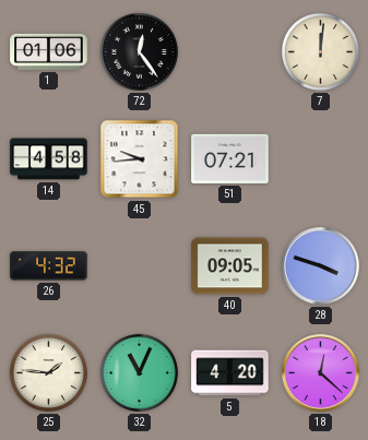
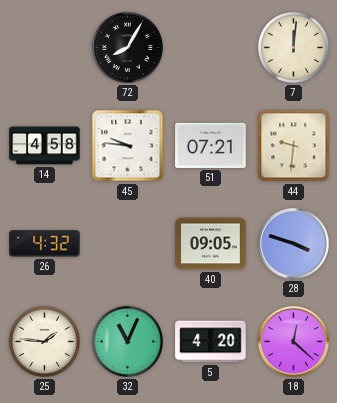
1: 01:06 -> none
72: 12:24 -> 8:05
45: 9:44 -> 9:46
44: none -> 9:31
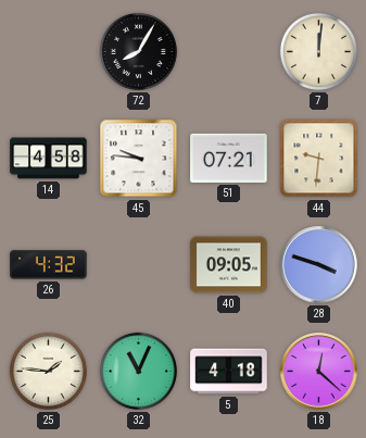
5: 4:20 -> 4:18
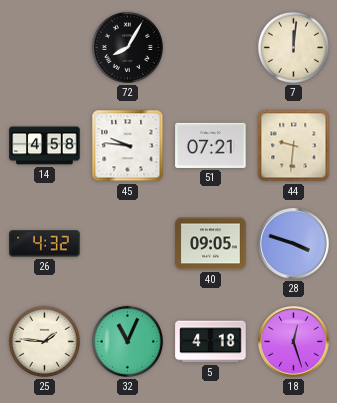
18: 12:22 -> 12:27
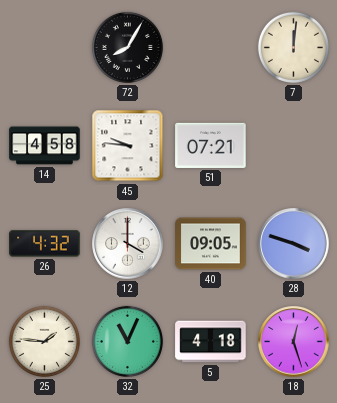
44: 9:31 -> none
12: none -> 4:00
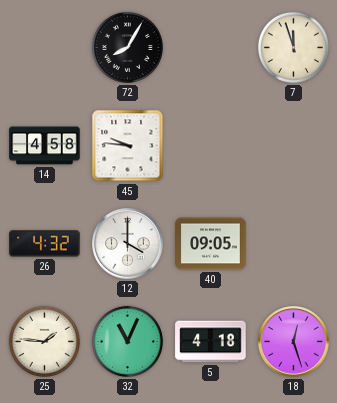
7: 12:01 -> 11:57
51: 07:21 -> none
28: 3:48 -> none
